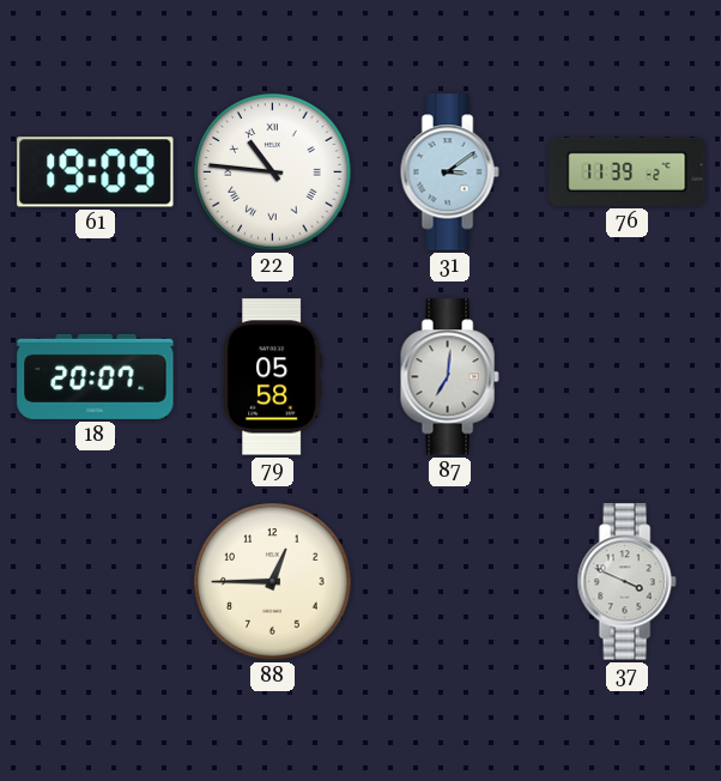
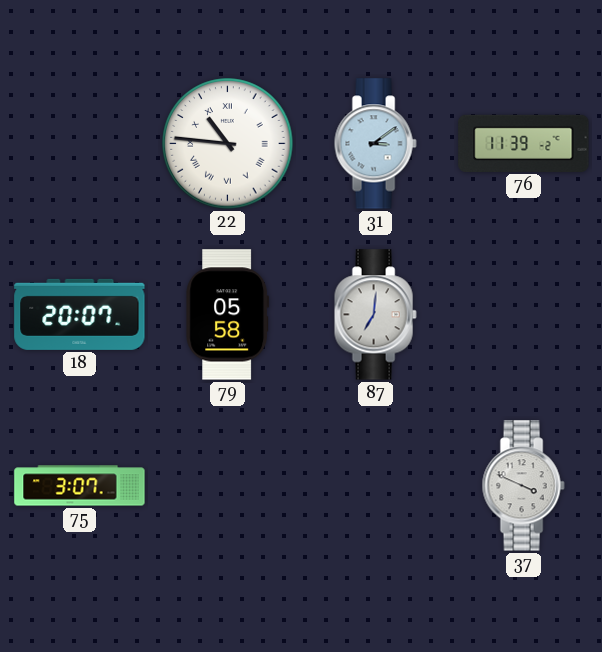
61: 19:09 -> none
75: none -> 3:07
88: 12:45 -> none
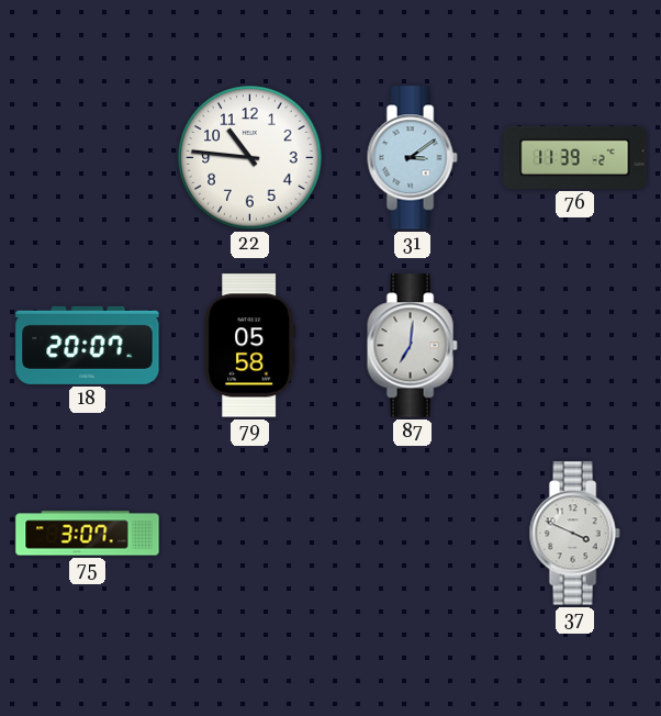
22 numerals: Roman -> Arabic
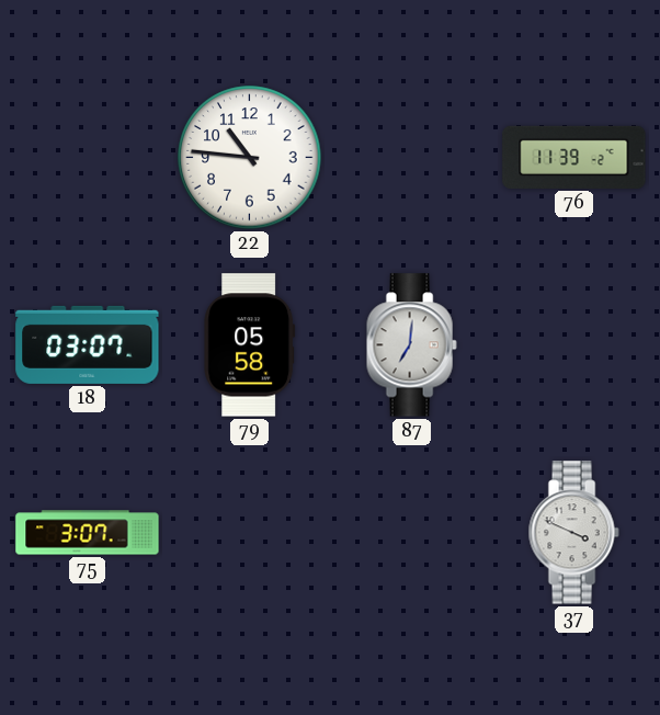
31: 3:09 -> none
18: 20:07 -> 03:07
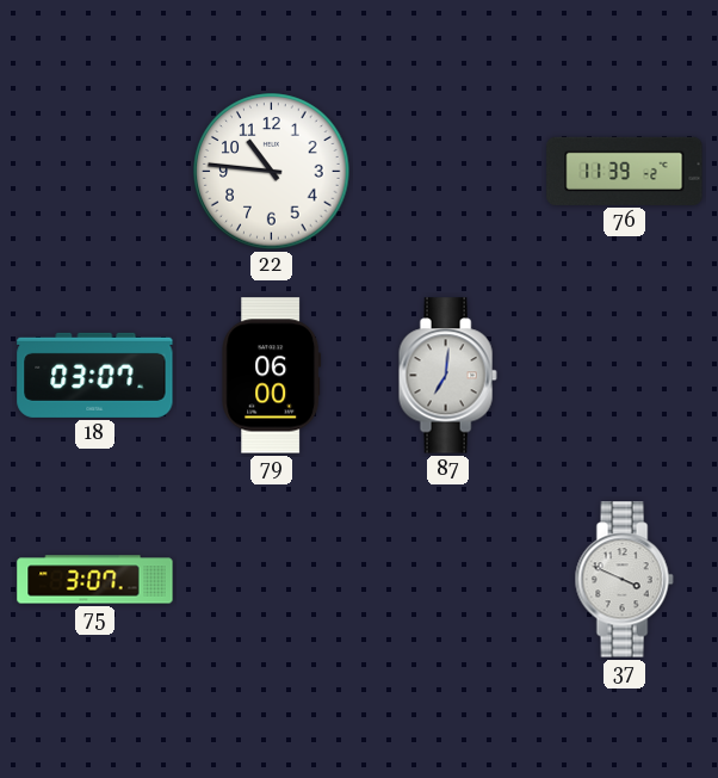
79: 05:58 -> 06:00
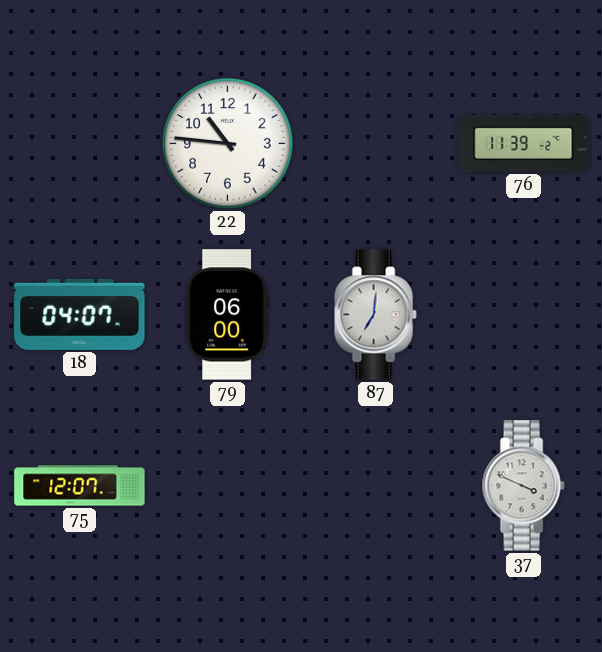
18: 03:07 -> 04:07
75: 3:07 -> 12:07
